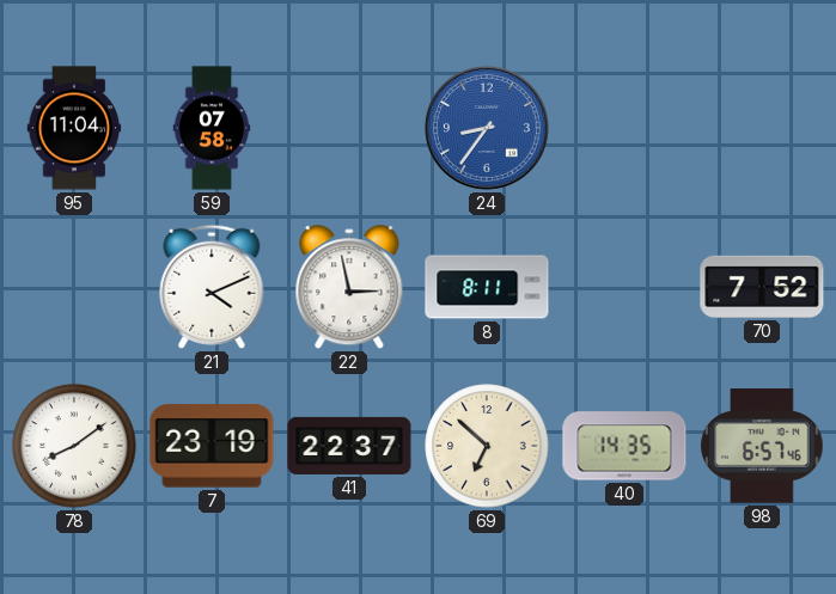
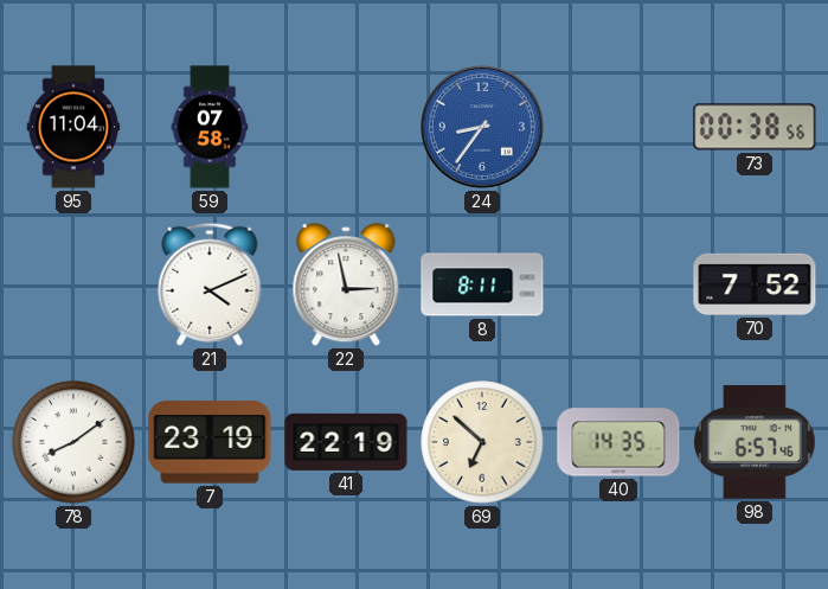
73: none -> 00:38
41: 22:37 -> 22:19
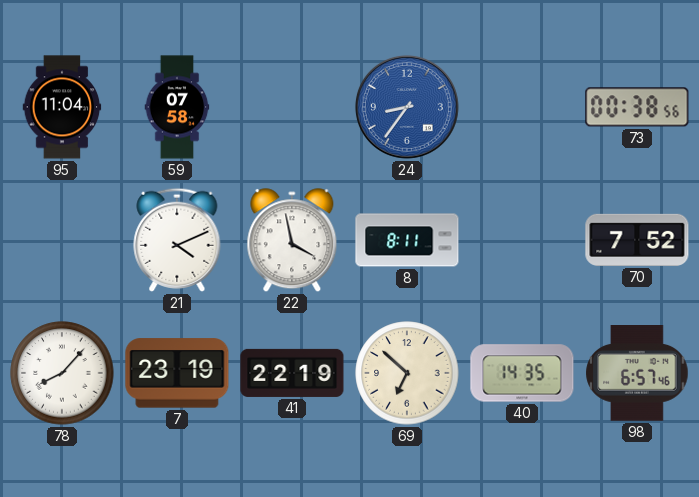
22: 2:58 -> 3:58
78: 8:09 -> 8:07
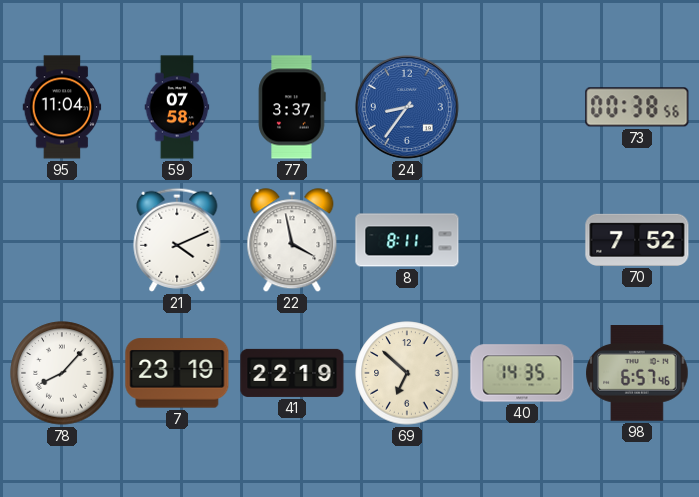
77: none -> 3:37
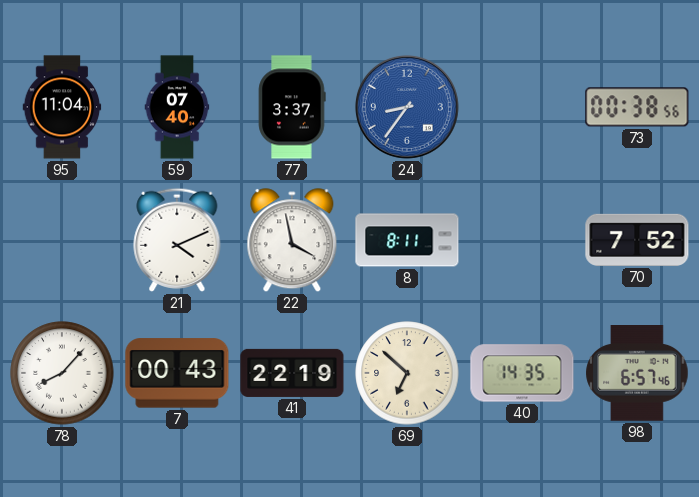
59: 07:58 -> 07:40
7: 23:19 -> 00:43
